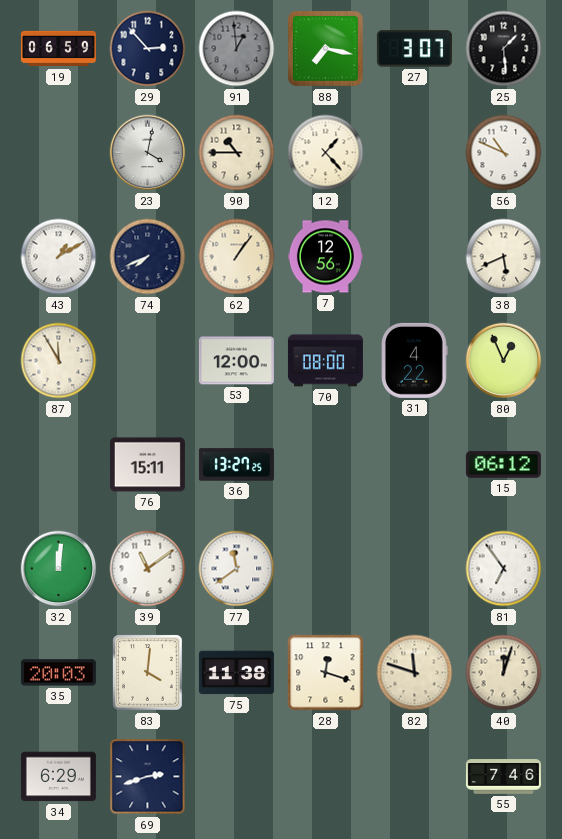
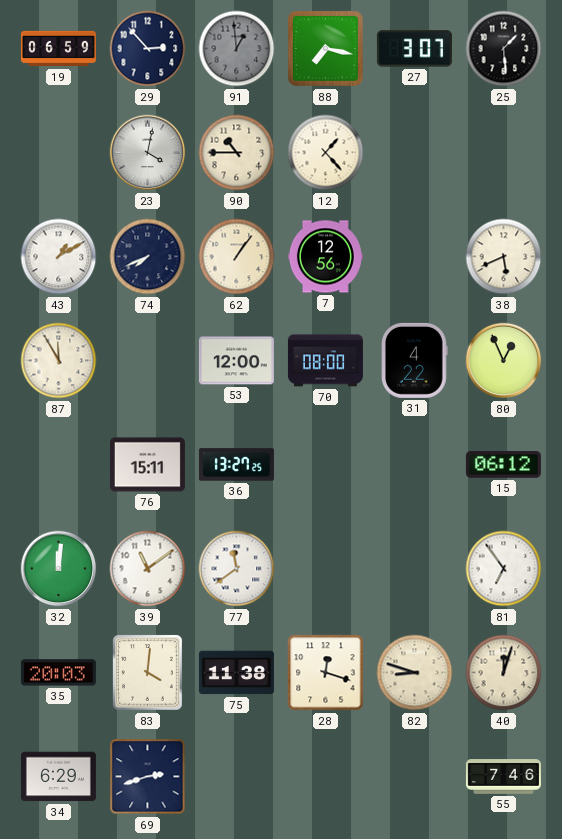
56: 10:49 -> none
82: 11:48 -> 8:48
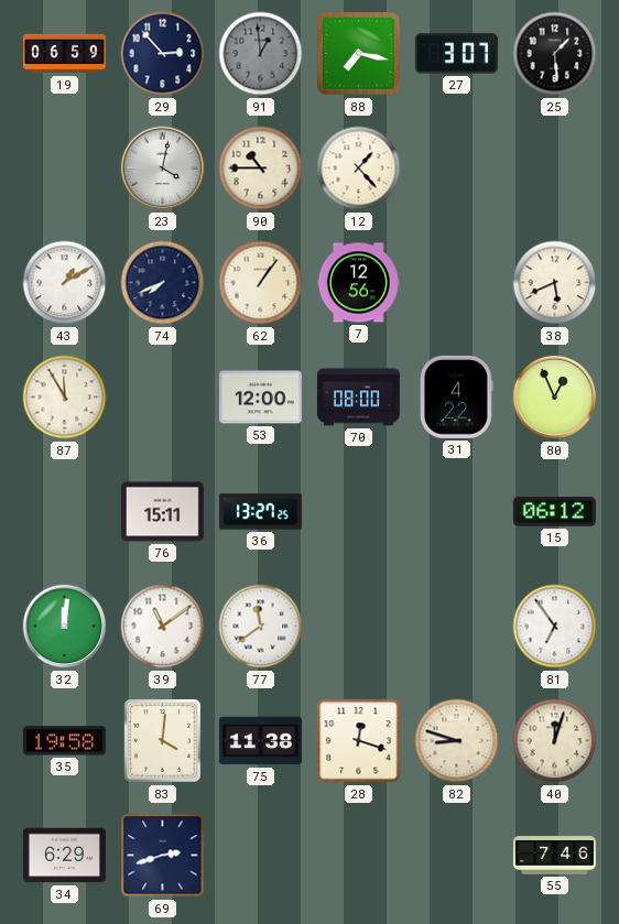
35: 20:03 -> 19:58
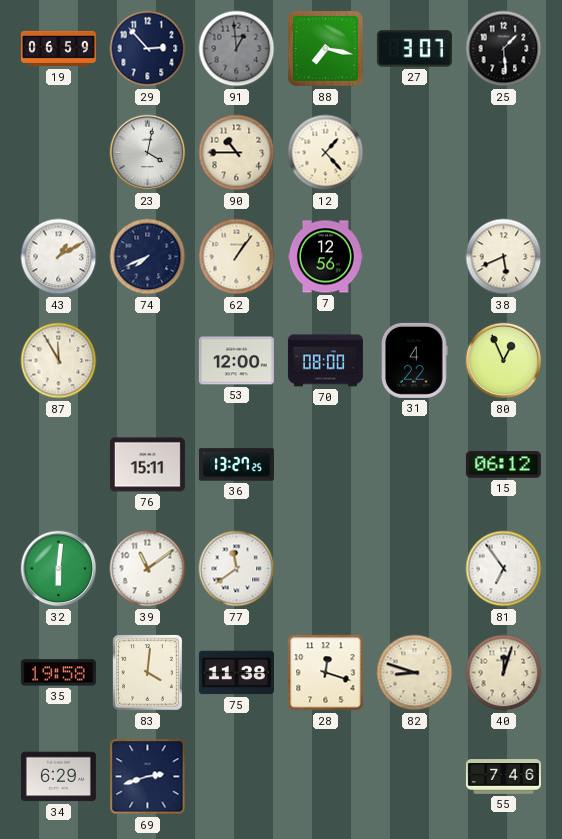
32: 12:01 -> 6:01
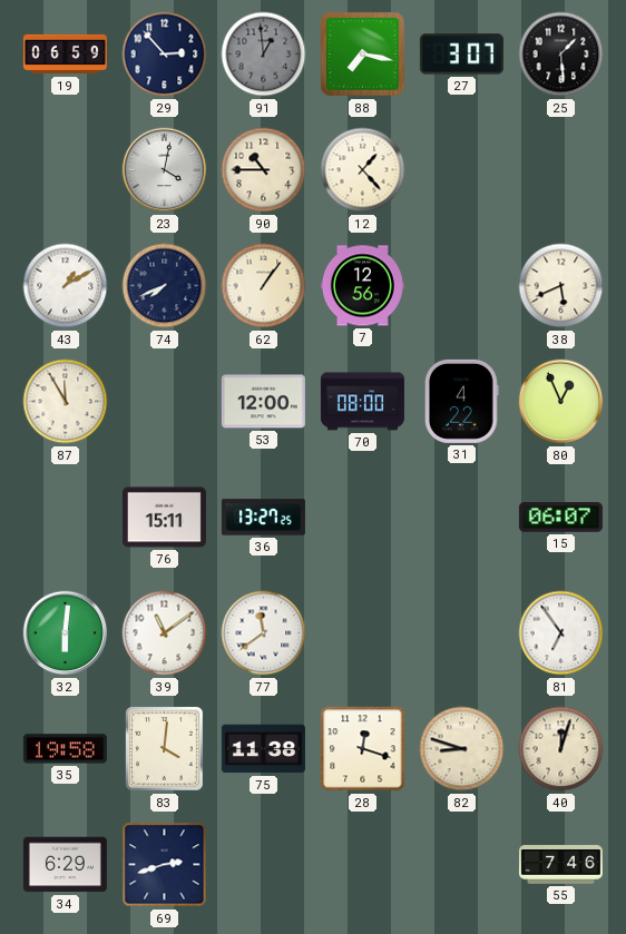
15: 06:12 -> 06:07
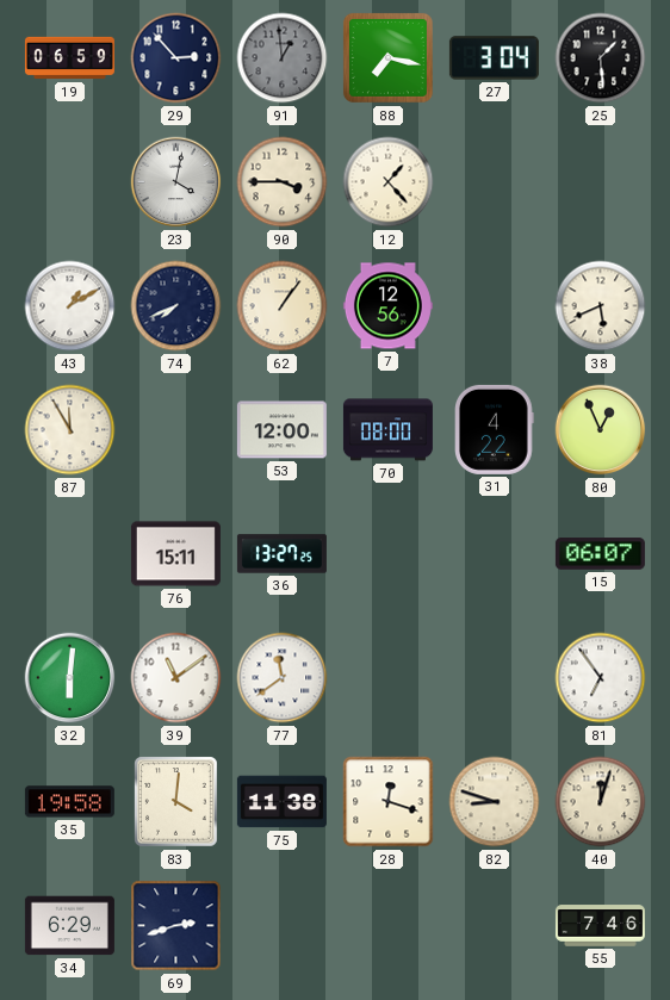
27: 3:07 -> 3:04
90: 10:45 -> 3:45
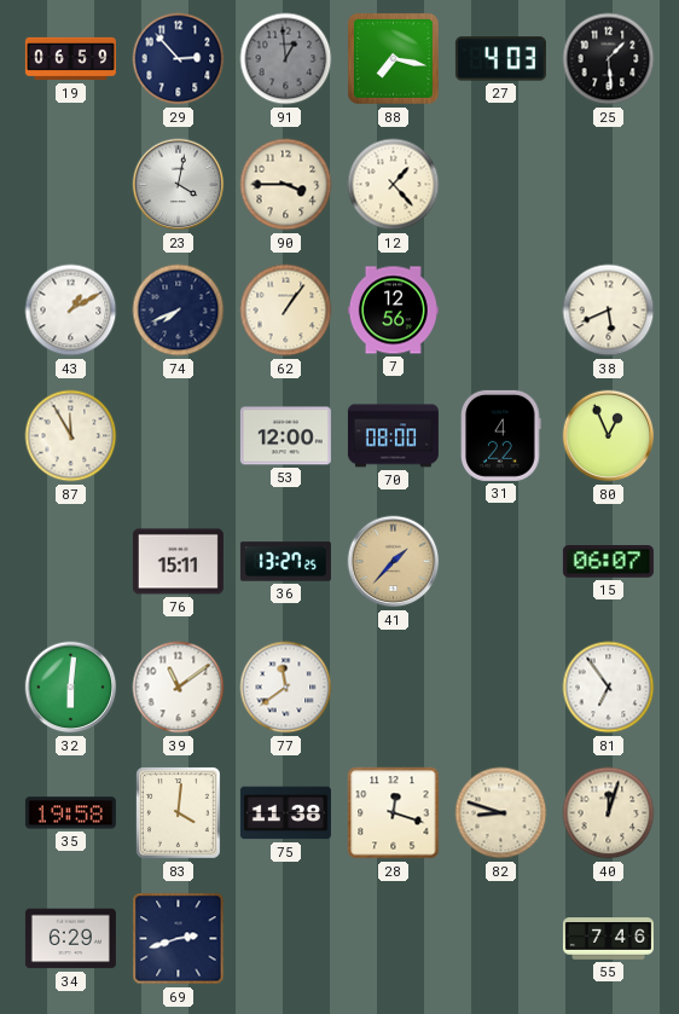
27: 3:04 -> 4:03
41: none -> 1:37
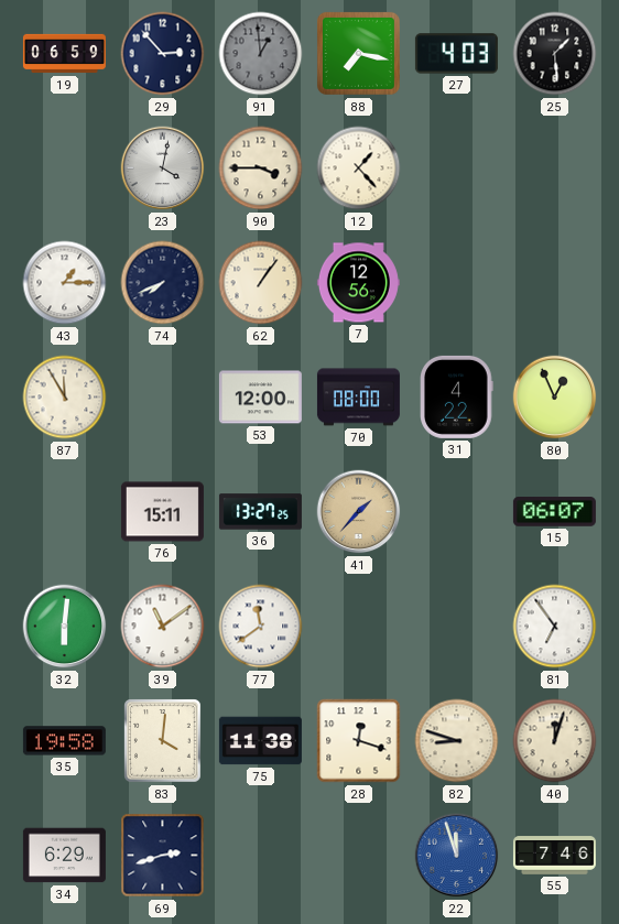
43: 1:10 -> 1:15
38: 5:41 -> none
22: none -> 11:57
